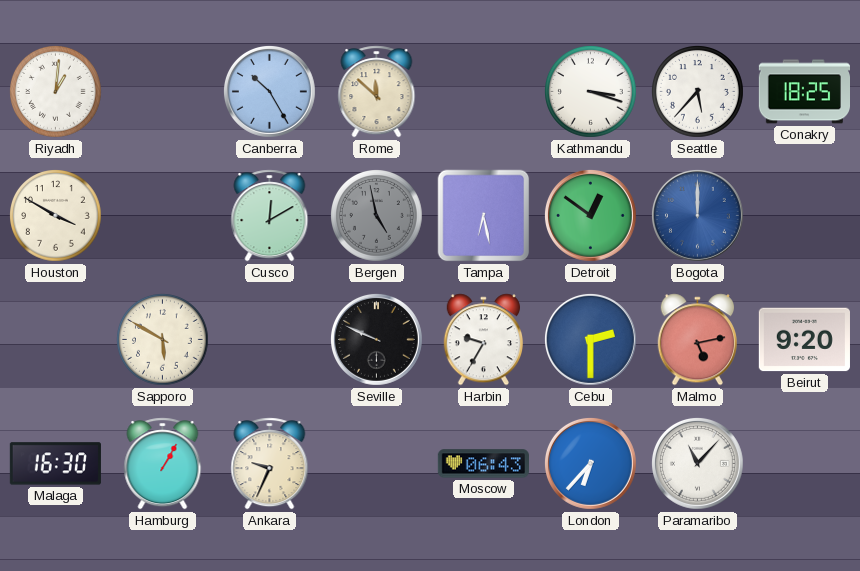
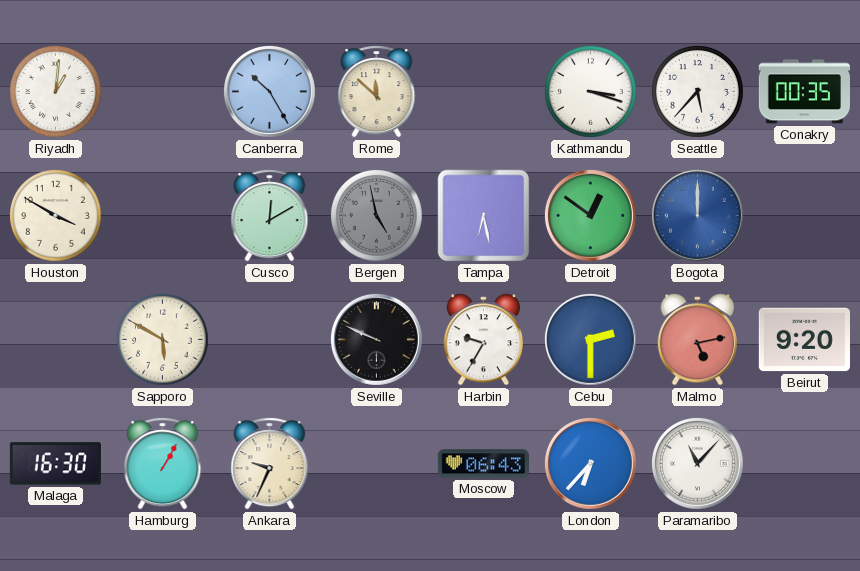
Conakry: 18:25 -> 00:35
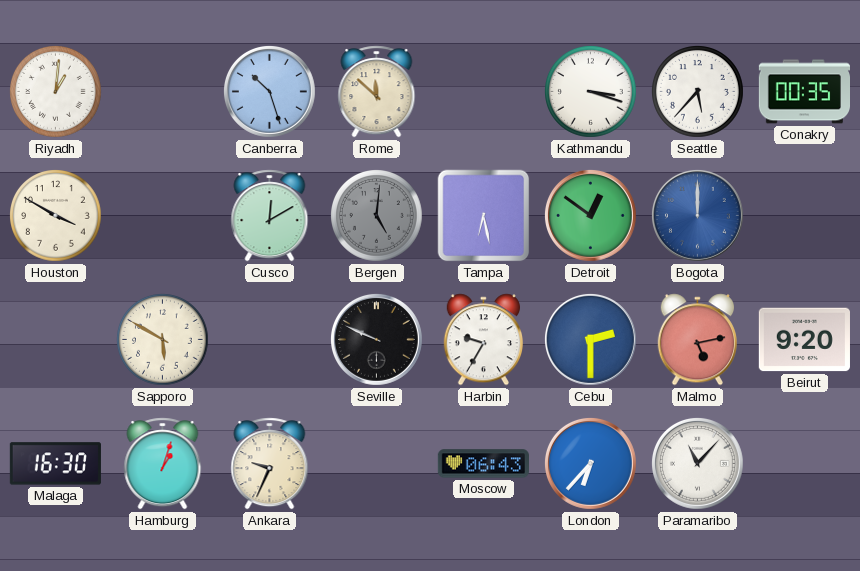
Canberra: 10:25 -> 10:27
Bergen: 4:58 -> 5:01
Hamburg: 1:05 -> 1:03
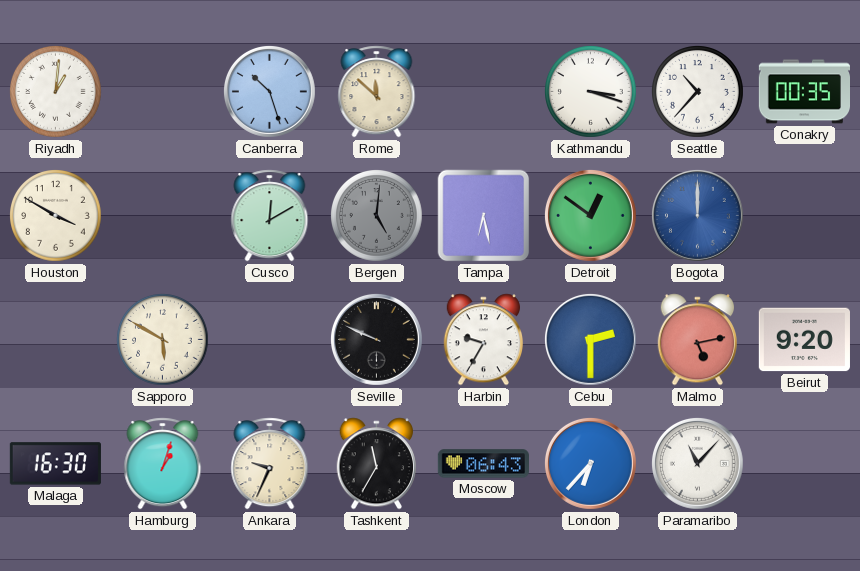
Seattle: 5:37 -> 10:37
Tashkent: none -> 11:35
